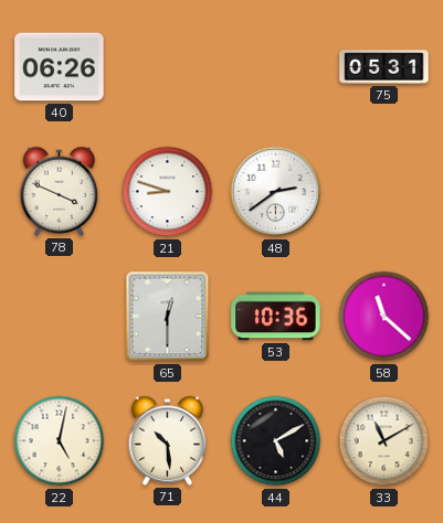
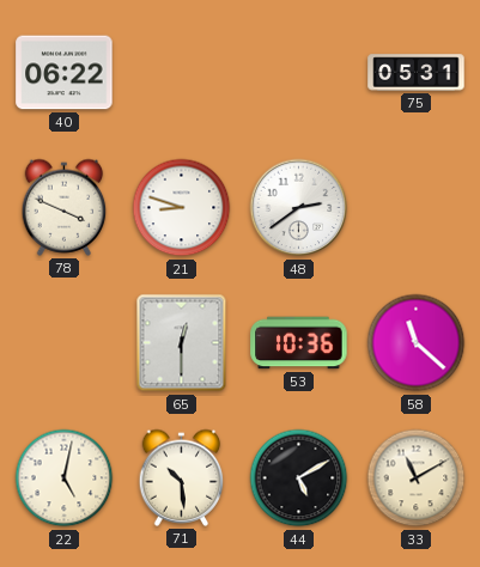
40: 06:26 -> 06:22
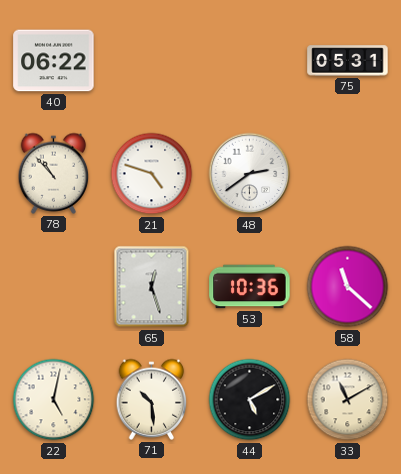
78: 3:49 -> 10:53
21: 8:48 -> 4:48
65: 12:30 -> 12:27
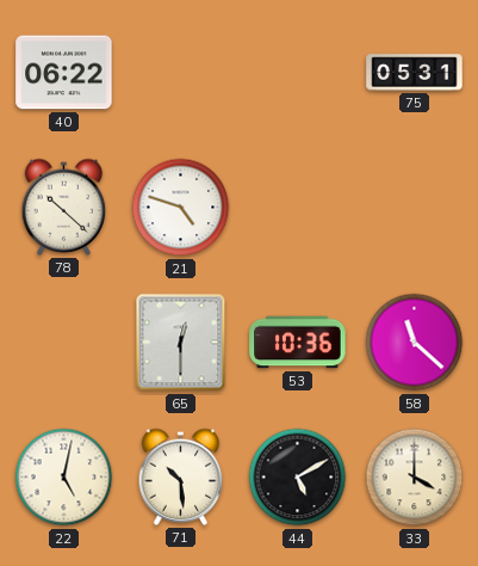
78: 10:53 -> 10:22
48: 2:39 -> none
65: 12:27 -> 12:30
33: 11:10 -> 4:00
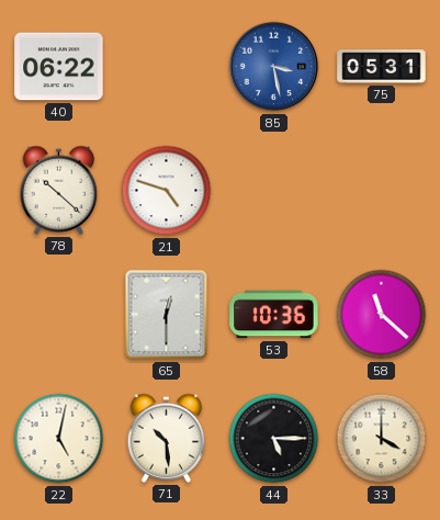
85: none -> 3:28
44: 5:10 -> 5:15
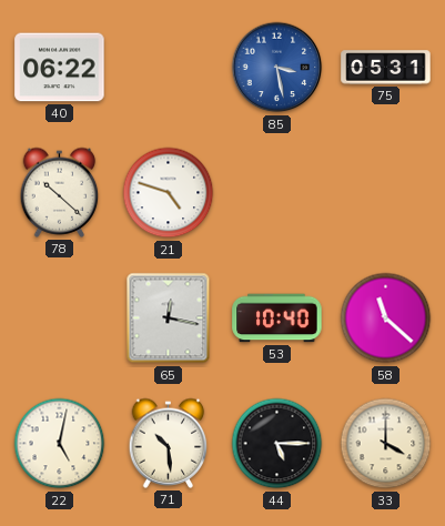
65: 12:30 -> 12:17
53: 10:36 -> 10:40
